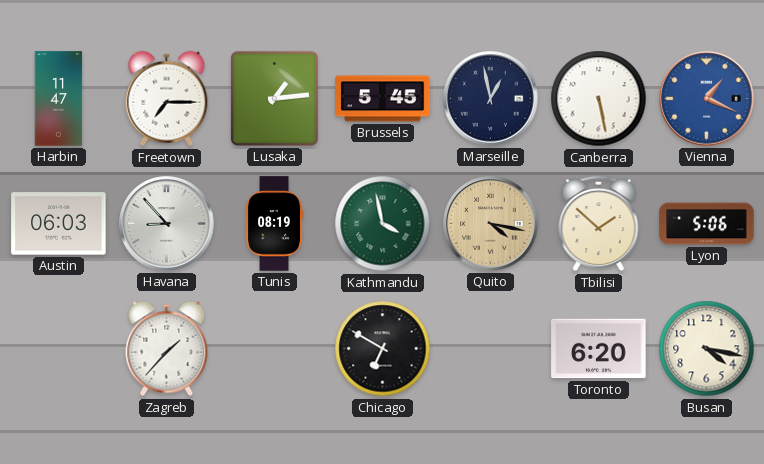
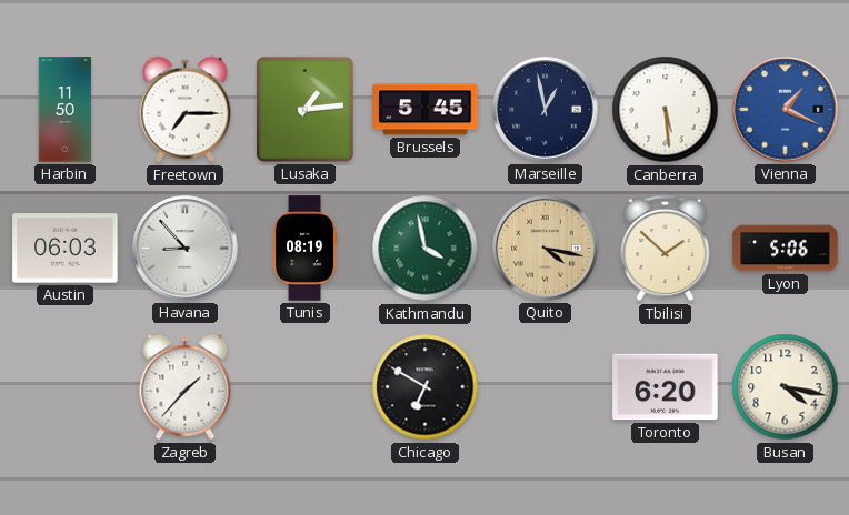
Harbin: 11:47 -> 11:50
Canberra: 5:28 -> 5:29
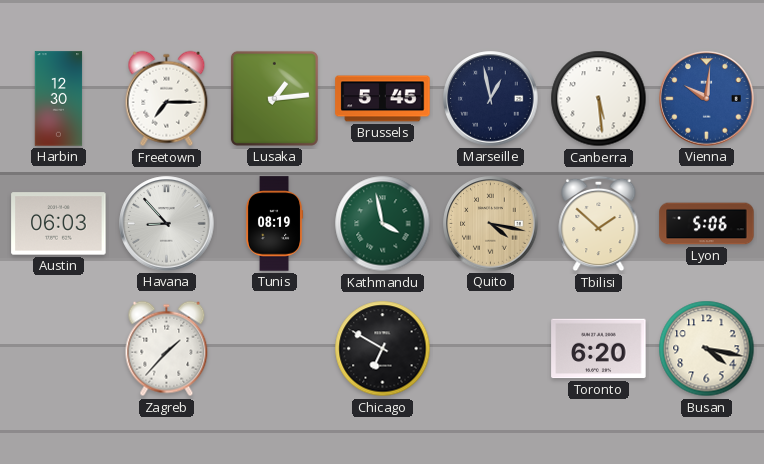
Harbin: 11:50 -> 12:30
Vienna: 1:19 -> 10:01
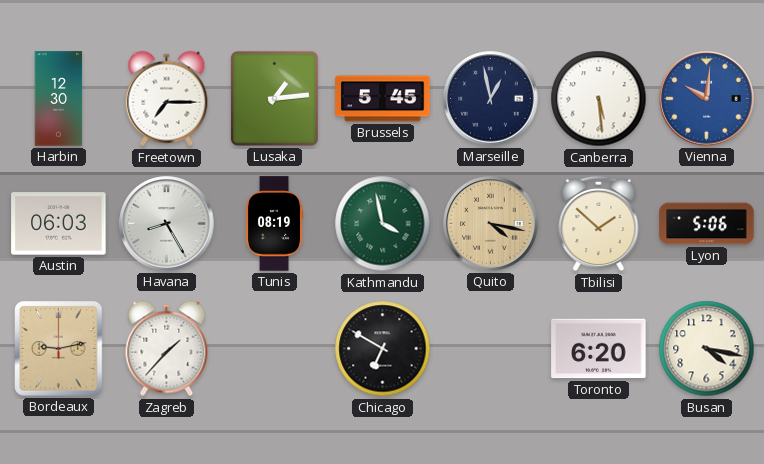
Havana: 8:53 -> 8:25
Bordeaux: none -> 9:13
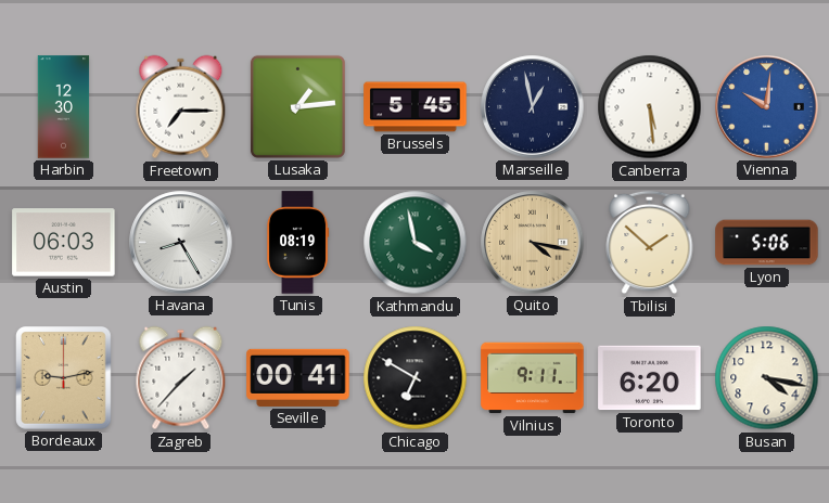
Seville: none -> 00:41
Vilnius: none -> 9:11
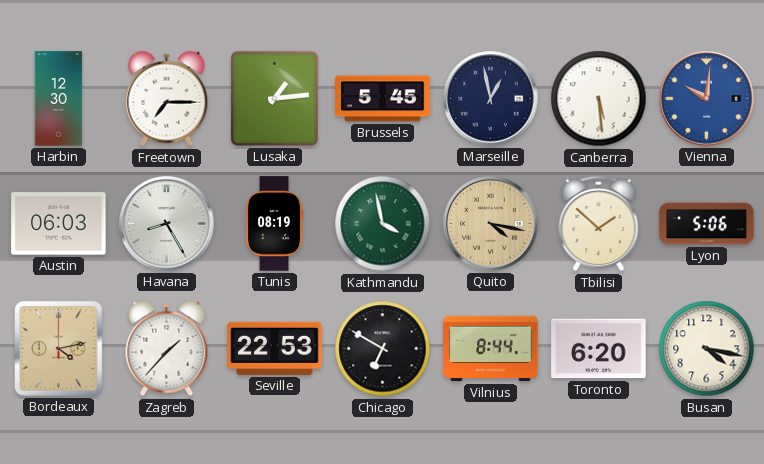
Bordeaux: 9:13 -> 4:13
Seville: 00:41 -> 22:53
Vilnius: 9:11 -> 8:44
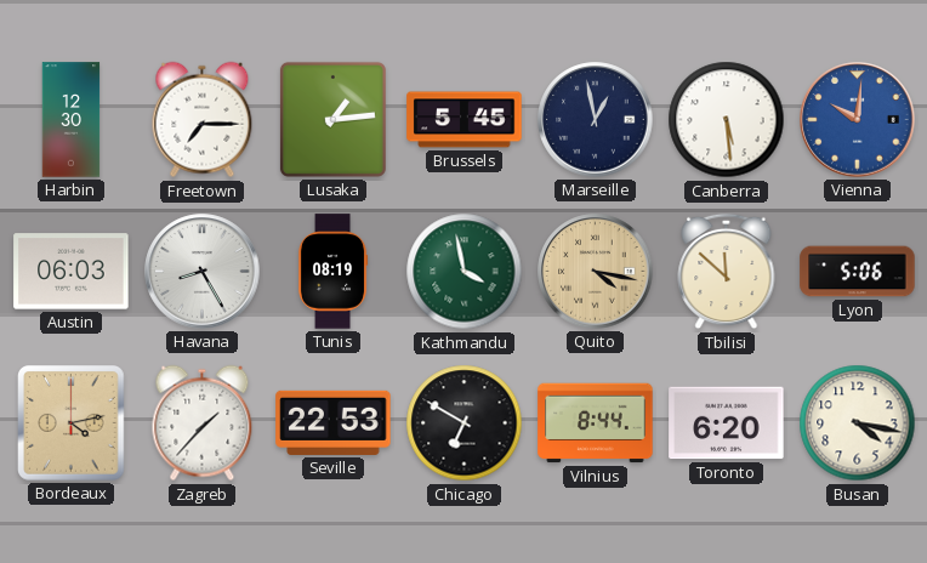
Tbilisi: 1:52 -> 11:52
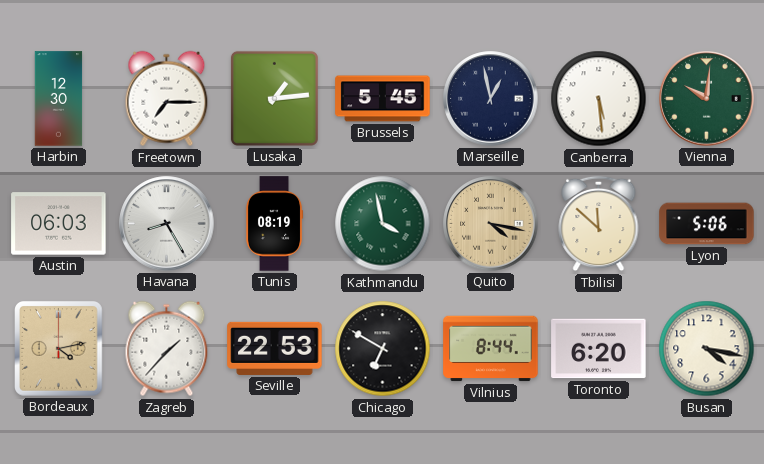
Vienna dial: blue -> green
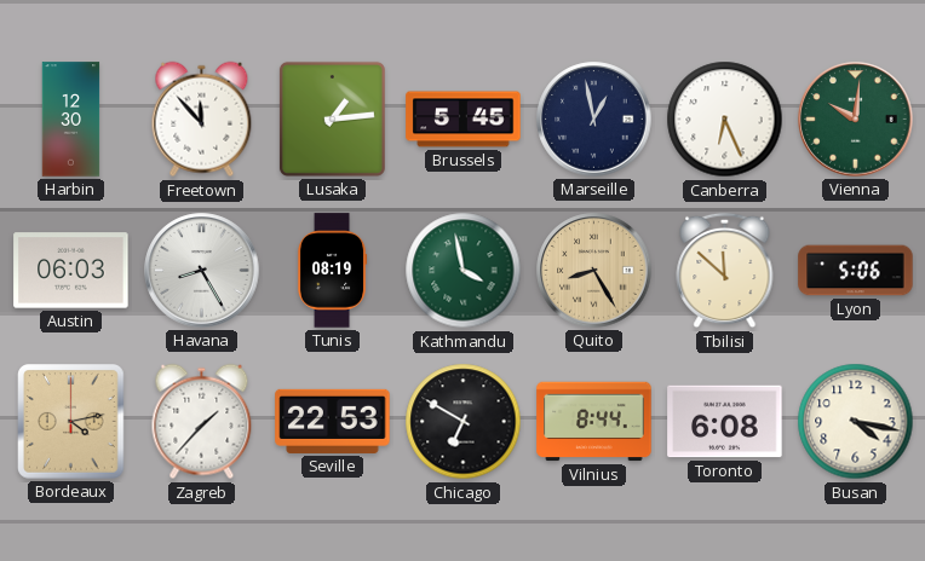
Freetown: 7:15 -> 11:53
Canberra: 5:29 -> 6:26
Quito: 4:17 -> 8:25
Toronto: 6:20 -> 6:08
